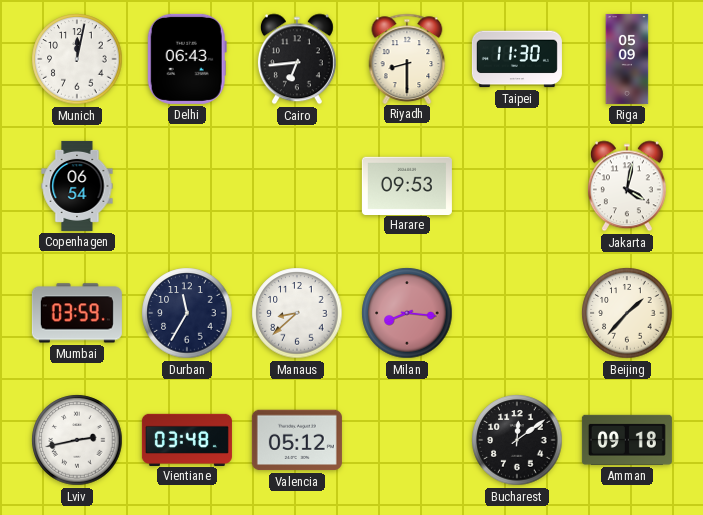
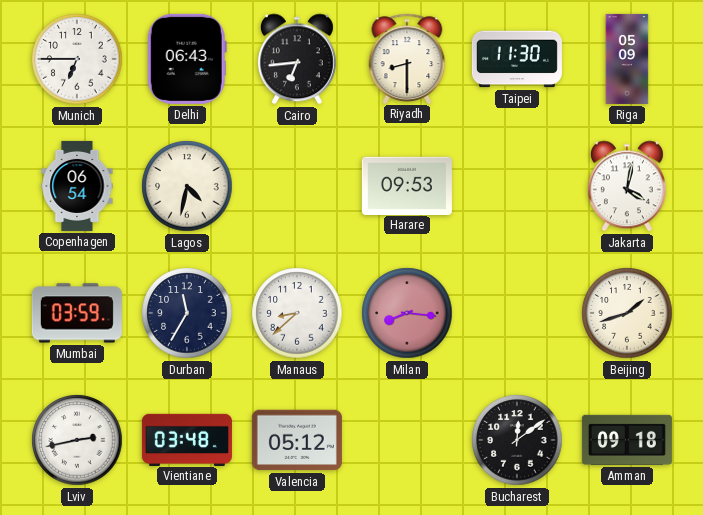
Munich: 12:02 -> 6:45
Lagos: none -> 4:32
Beijing: 1:37 -> 1:42
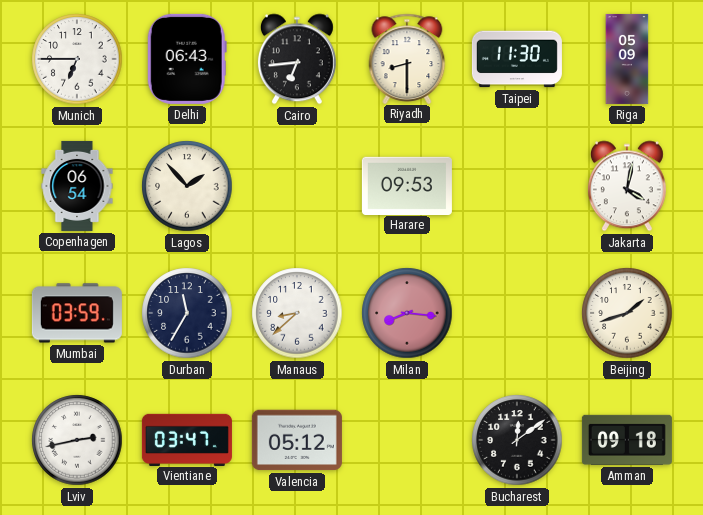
Lagos: 4:32 -> 1:53
Vientiane: 03:48 -> 03:47
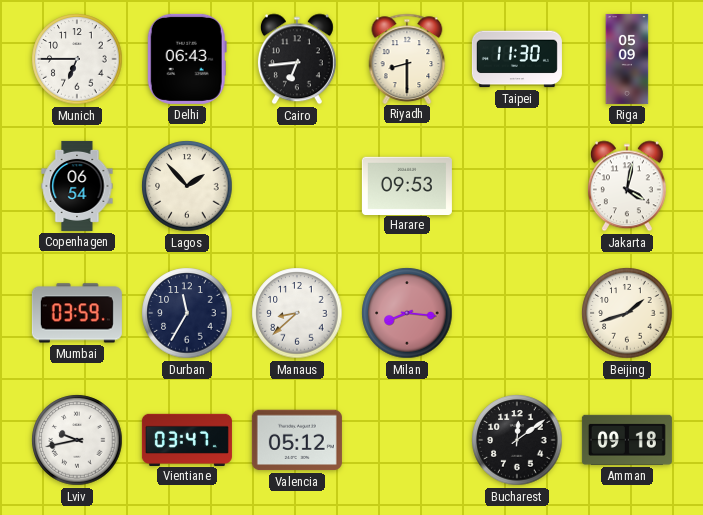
Lviv: 2:43 -> 9:43
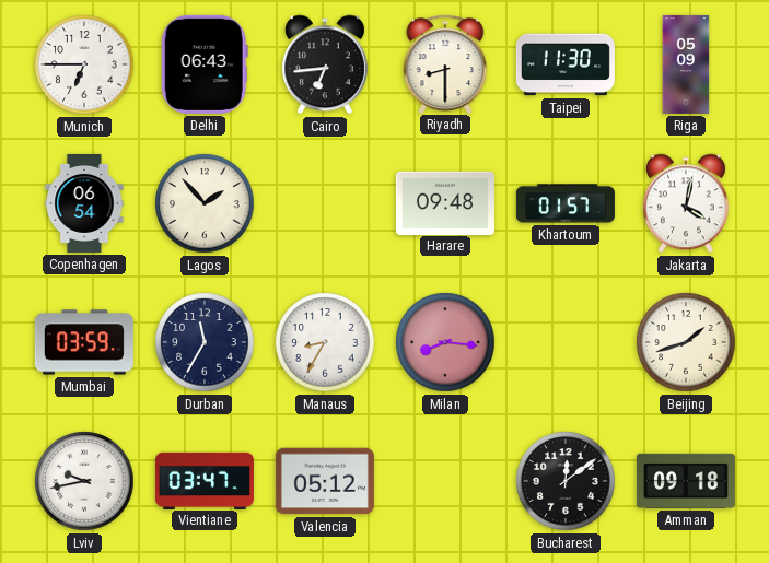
Harare: 09:53 -> 09:48
Khartoum: none -> 01:57
Manaus: 8:38 -> 8:35
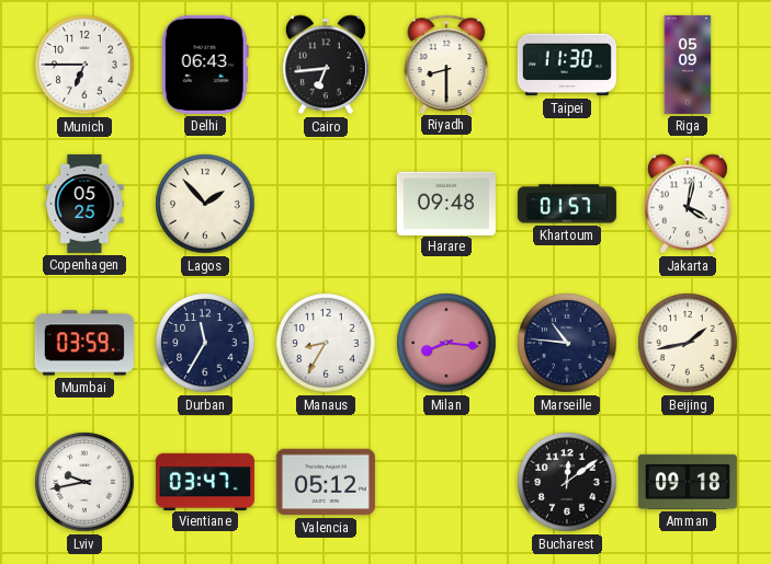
Copenhagen: 06:54 -> 05:25
Marseille: none -> 10:46
Beijing: 1:42 -> 1:43
